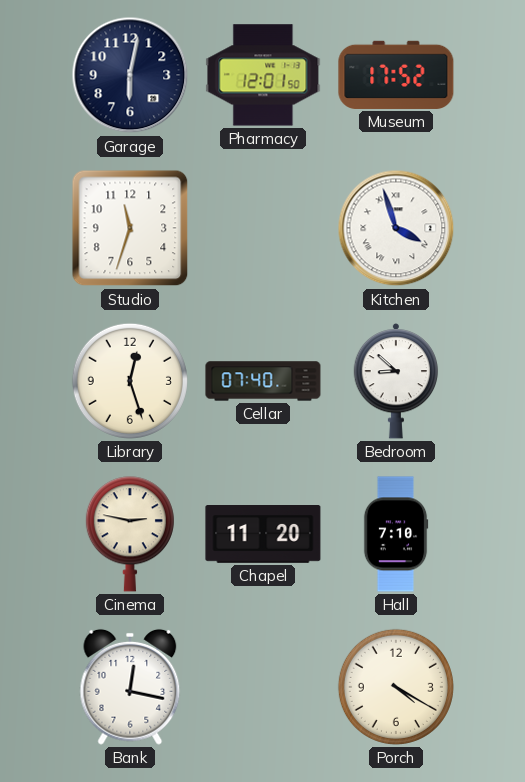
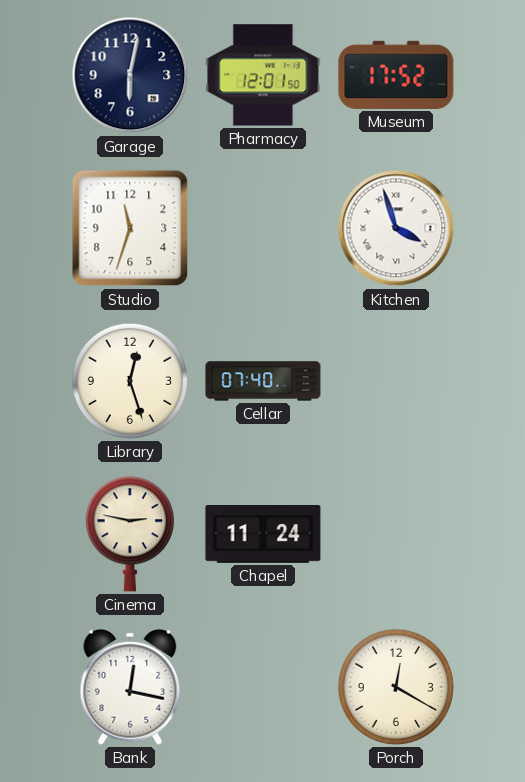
Bedroom: 8:52 -> none
Chapel: 11:20 -> 11:24
Hall: 7:10 -> none
Porch: 4:20 -> 12:20
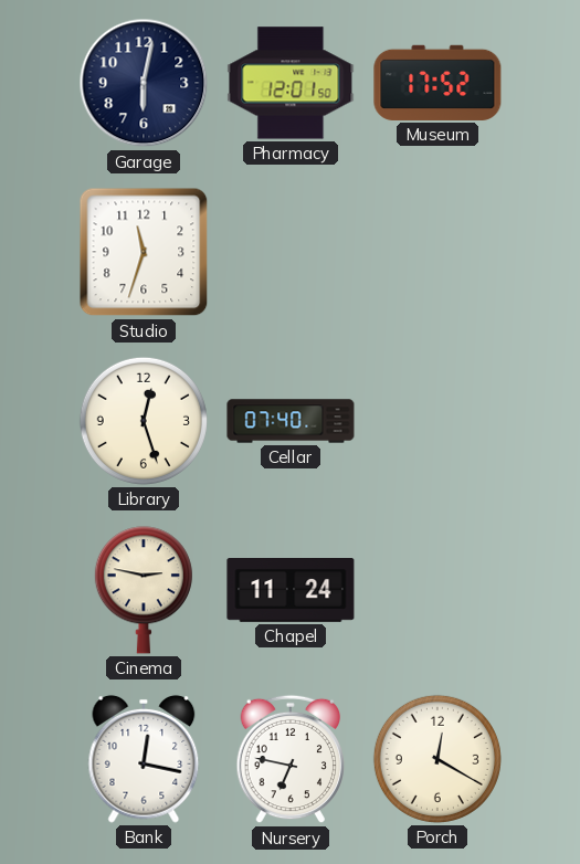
Kitchen: 3:57 -> none
Nursery: none -> 6:47
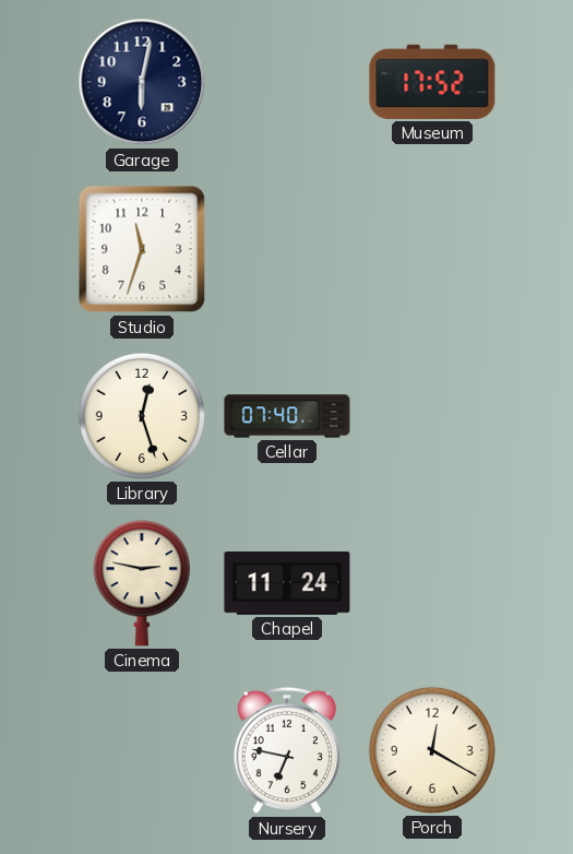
Pharmacy: 12:01 -> none
Bank: 12:17 -> none
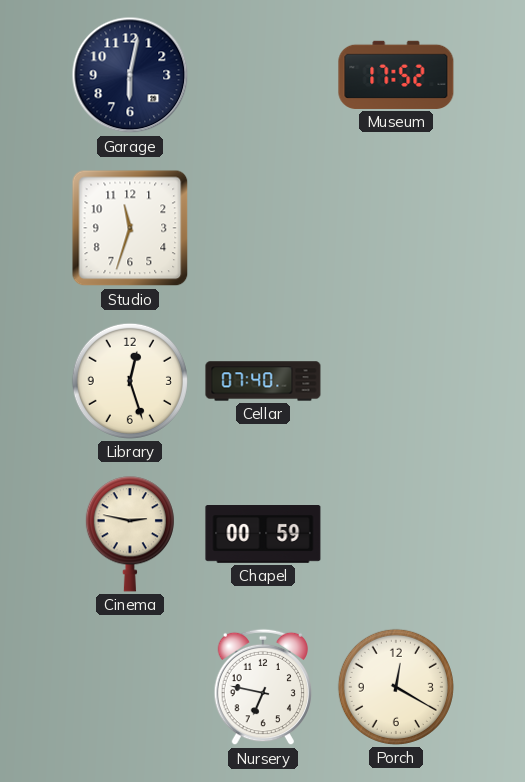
Chapel: 11:24 -> 00:59
